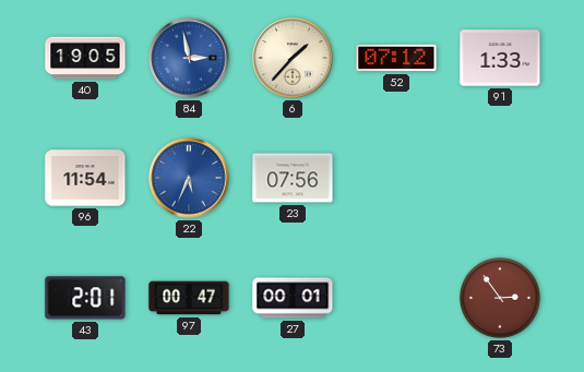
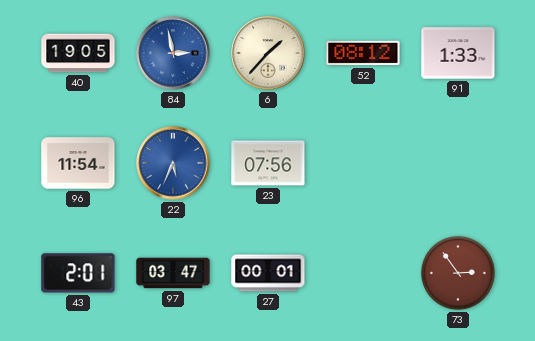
52: 07:12 -> 08:12
97: 00:47 -> 03:47
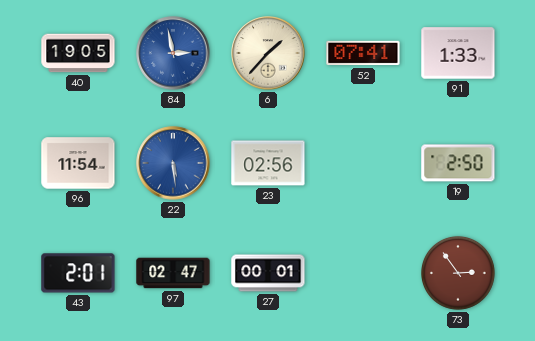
52: 08:12 -> 07:41
22: 5:34 -> 5:29
23: 07:56 -> 02:56
19: none -> 2:50
97: 03:47 -> 02:47
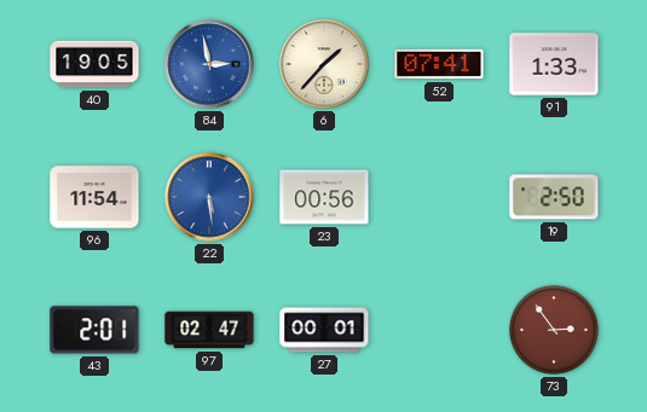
23: 02:56 -> 00:56
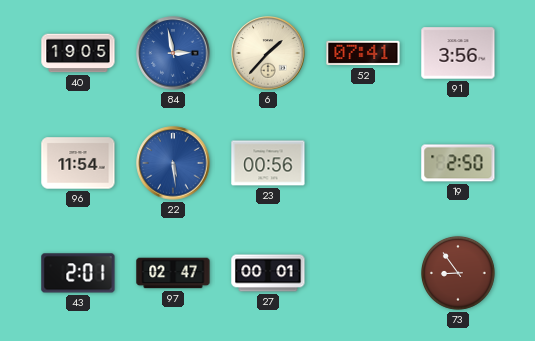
91: 1:33 -> 3:56
73: 2:54 -> 8:54
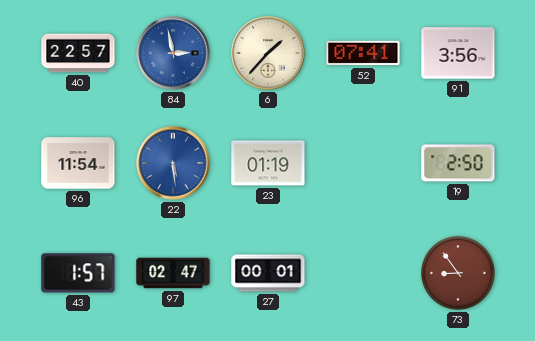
40: 19:05 -> 22:57
23: 00:56 -> 01:19
43: 2:01 -> 1:57
